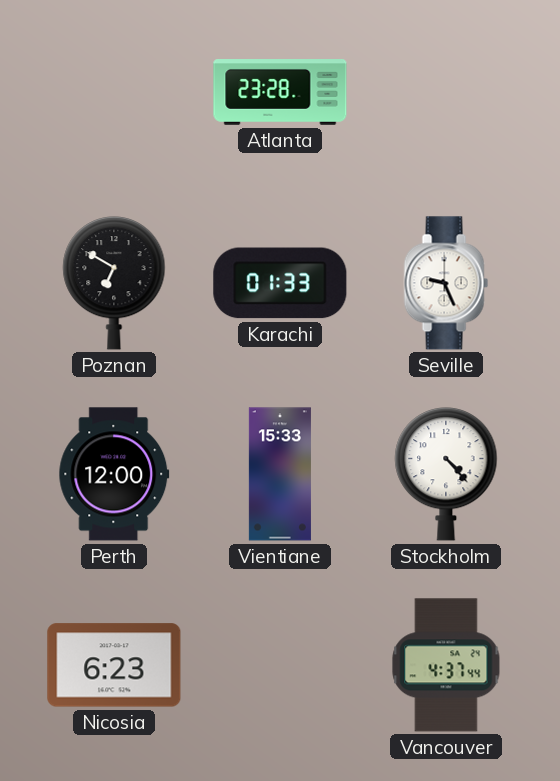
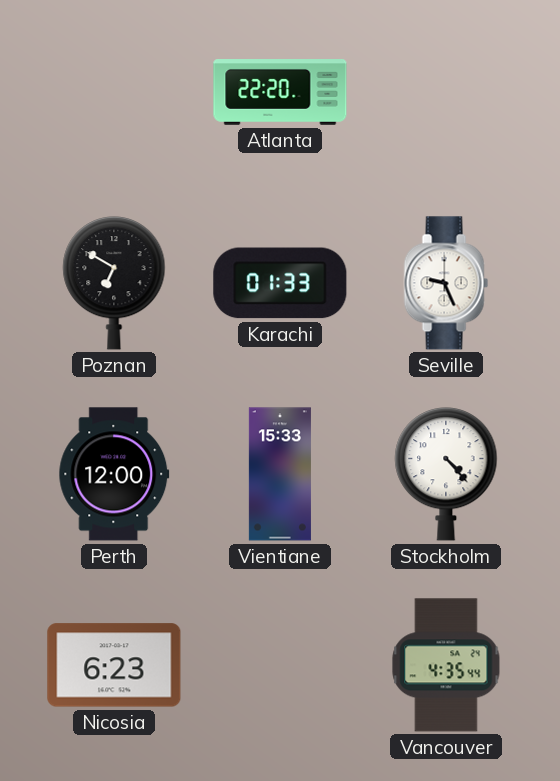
Atlanta: 23:28 -> 22:20
Vancouver: 4:37 -> 4:35
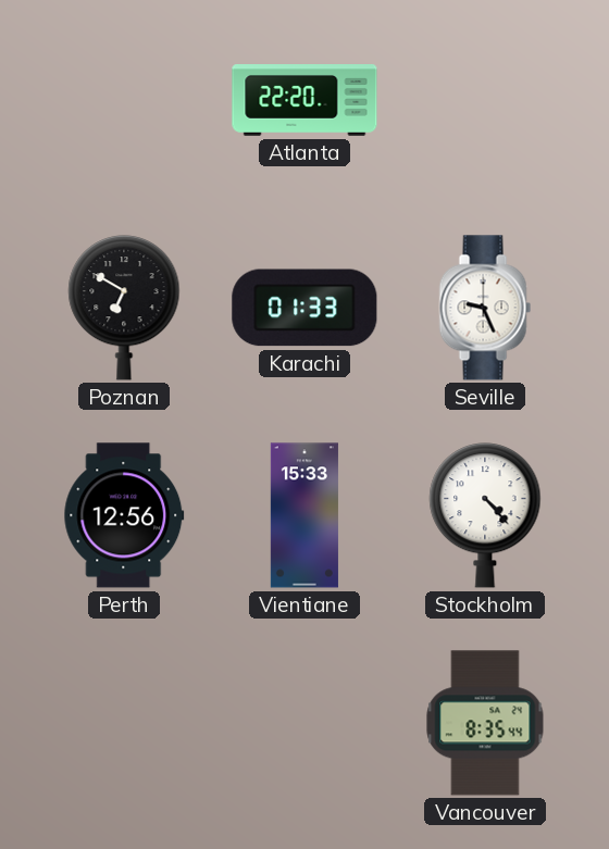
Perth: 12:00 -> 12:56
Nicosia: 6:23 -> none
Vancouver: 4:35 -> 8:35
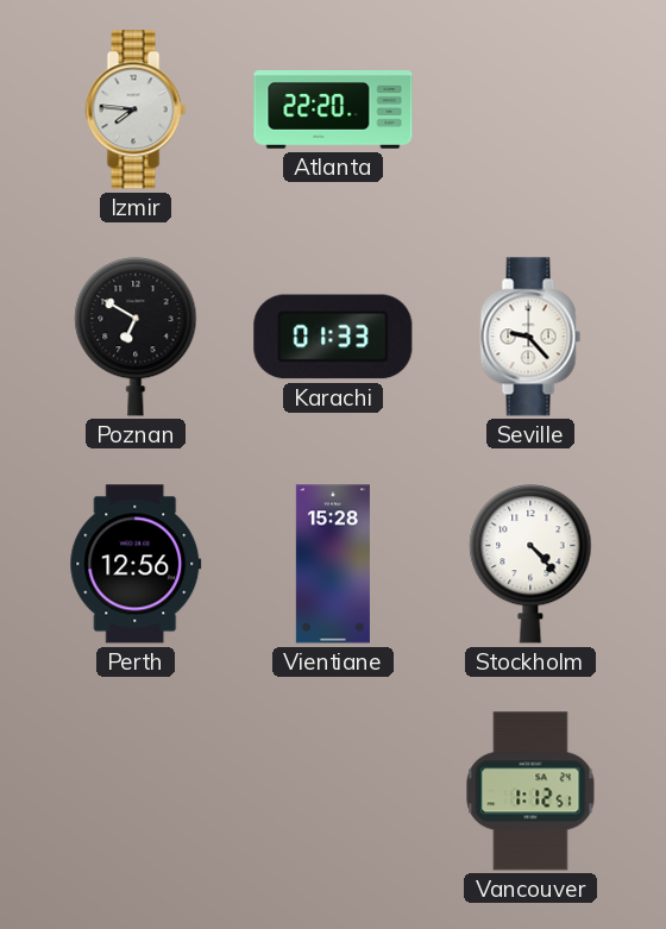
Izmir: none -> 7:46
Seville: 9:26 -> 9:23
Vientiane: 15:33 -> 15:28
Vancouver: 8:35 -> 1:12
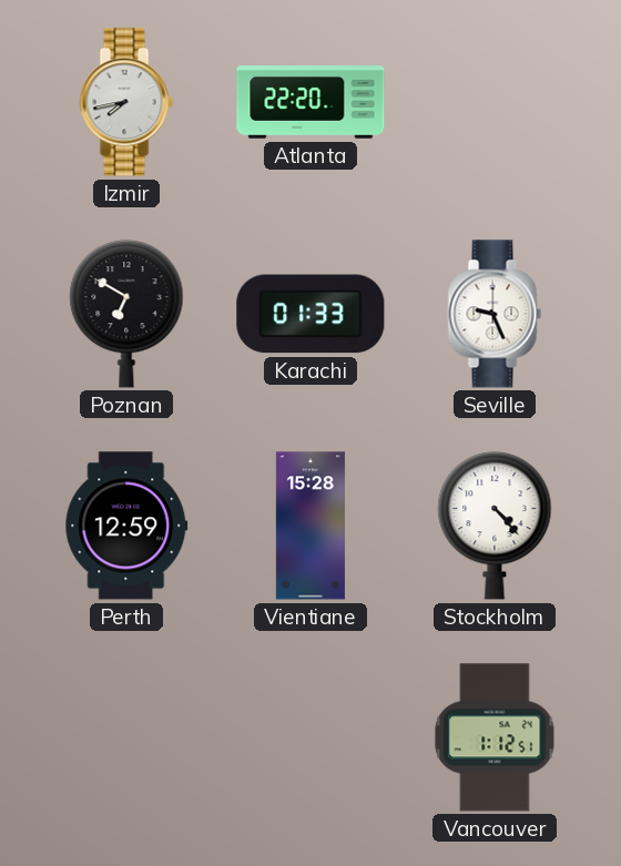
Izmir: 7:46 -> 7:43
Seville: 9:23 -> 9:26
Perth: 12:56 -> 12:59
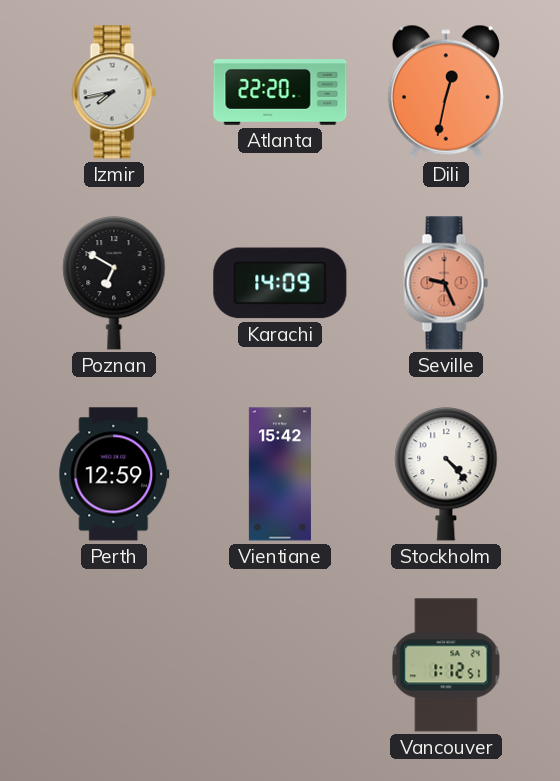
Dili: none -> 12:32
Karachi: 01:33 -> 14:09
Seville dial: white -> salmon
Vientiane: 15:28 -> 15:42
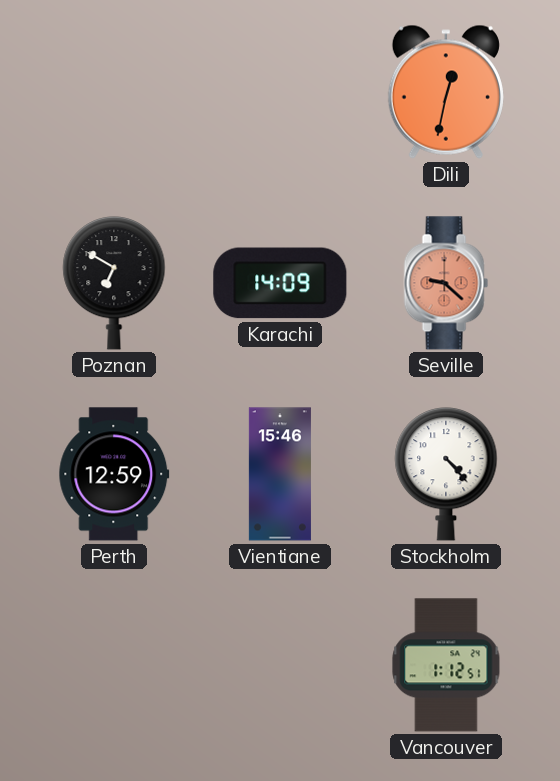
Izmir: 7:43 -> none
Atlanta: 22:20 -> none
Seville: 9:26 -> 9:22
Vientiane: 15:42 -> 15:46
